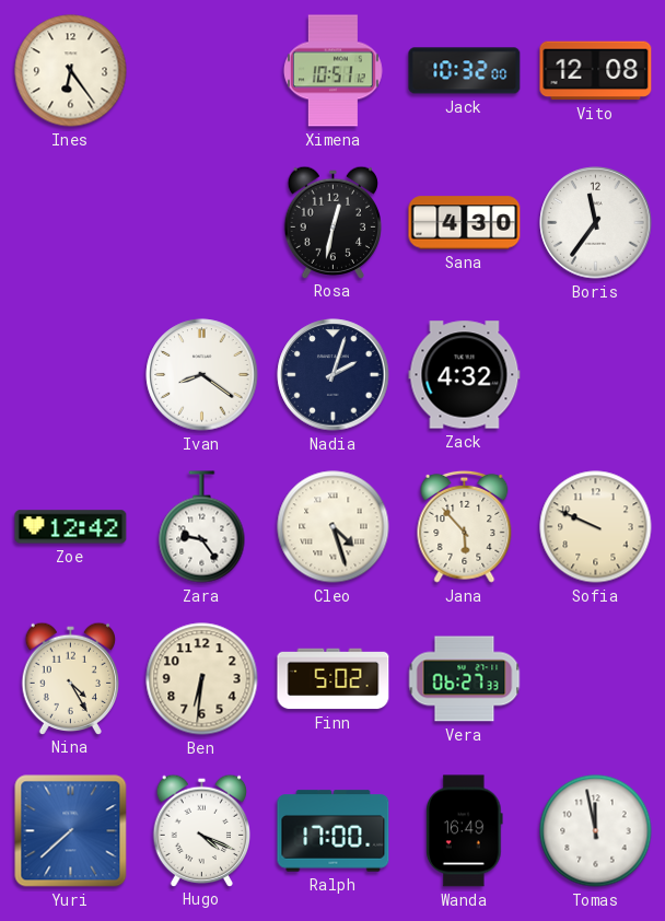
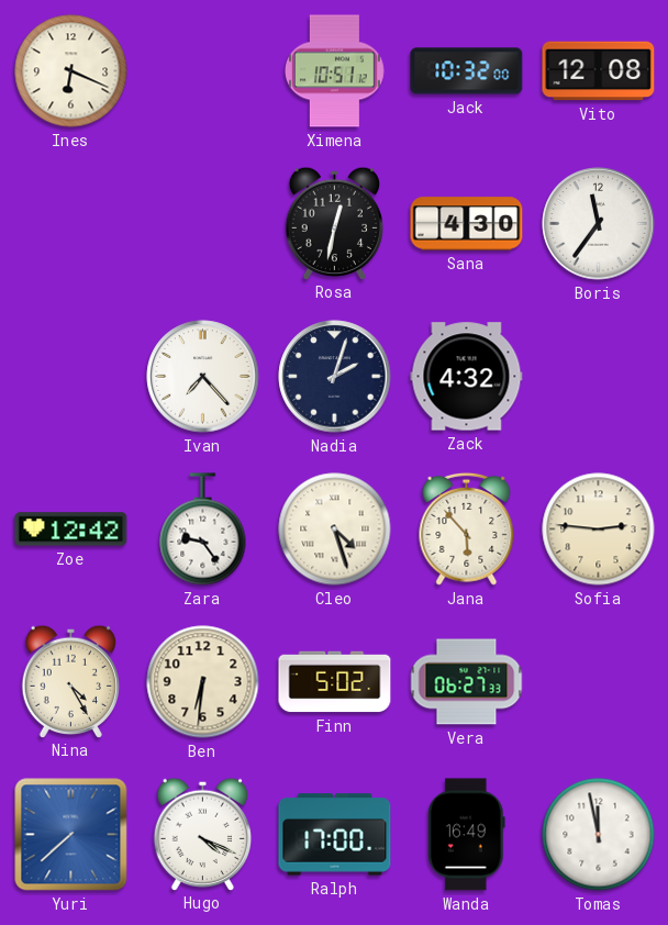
Ines: 6:24 -> 6:19
Ivan: 8:21 -> 7:23
Sofia: 9:49 -> 2:46
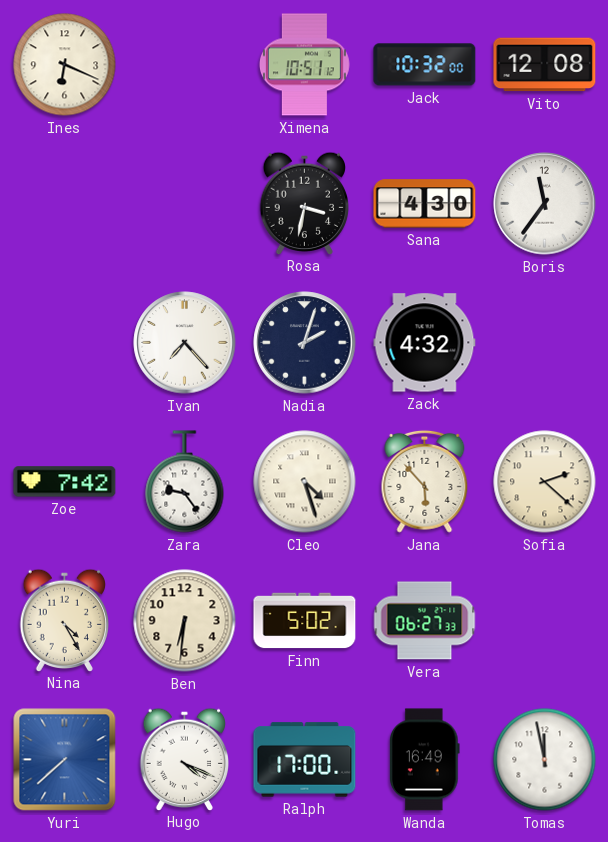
Rosa: 12:32 -> 3:32
Zoe: 12:42 -> 7:42
Sofia: 2:46 -> 2:22
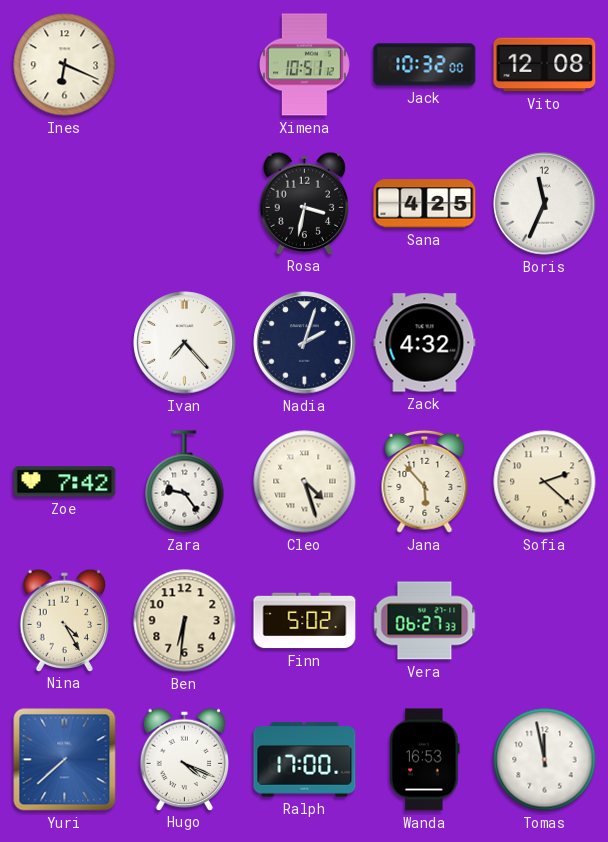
Sana: 4:30 -> 4:25
Boris: 11:36 -> 11:34
Wanda: 16:49 -> 16:53
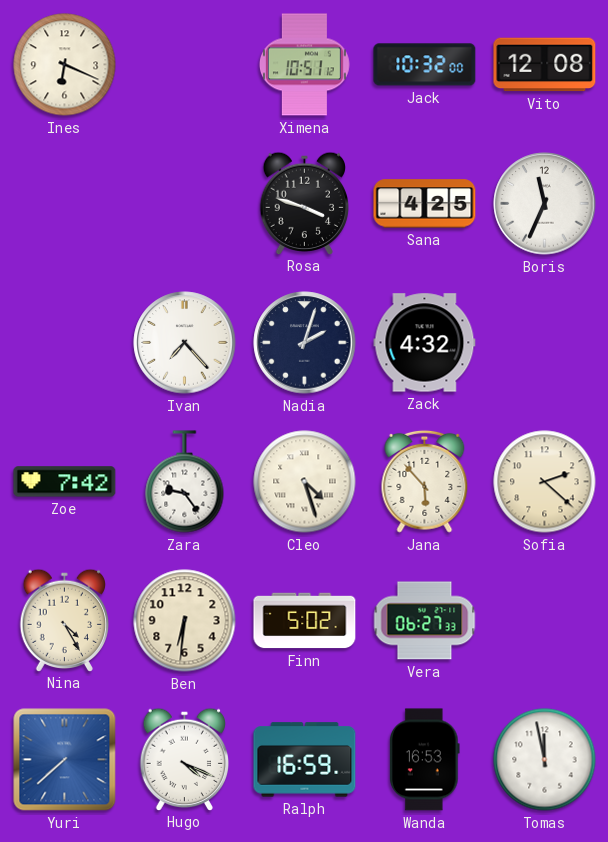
Rosa: 3:32 -> 3:48
Ralph: 17:00 -> 16:59
